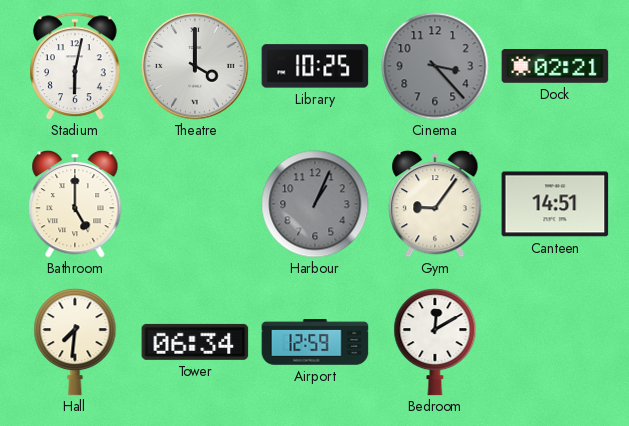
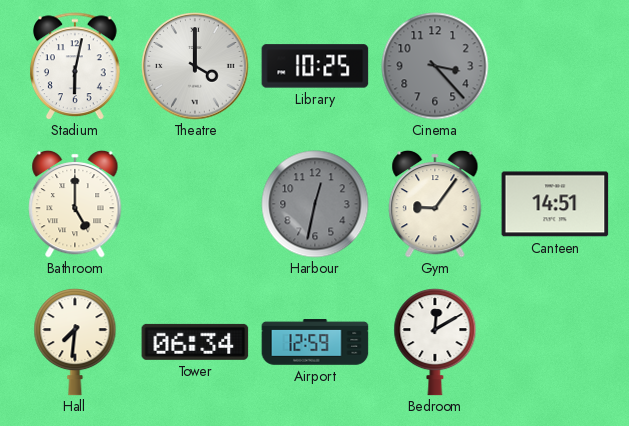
Dock: 02:21 -> none
Harbour: 1:04 -> 12:32
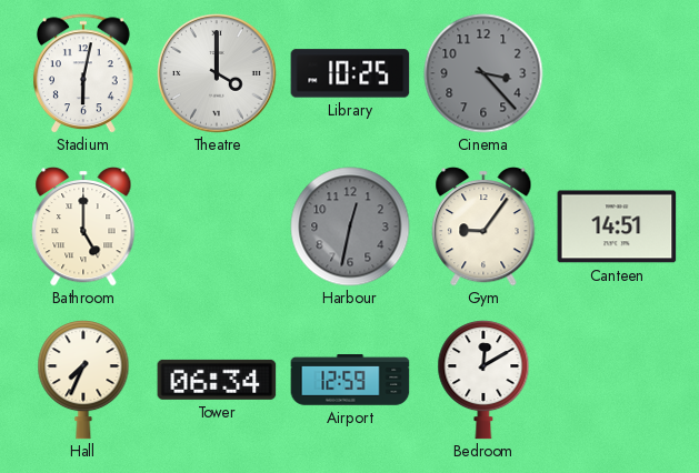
Hall: 7:31 -> 7:34
